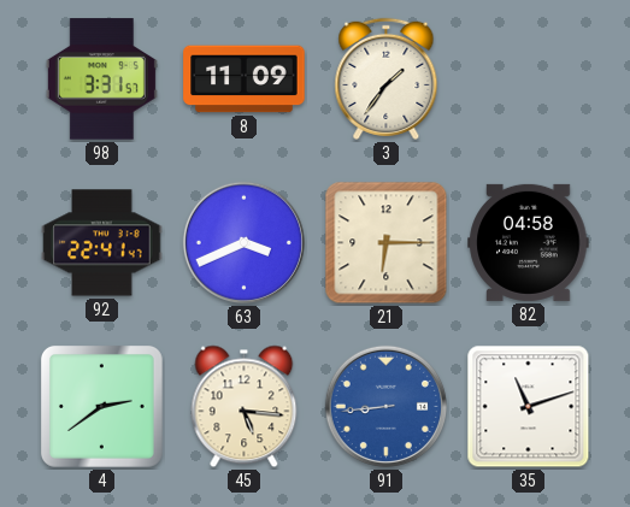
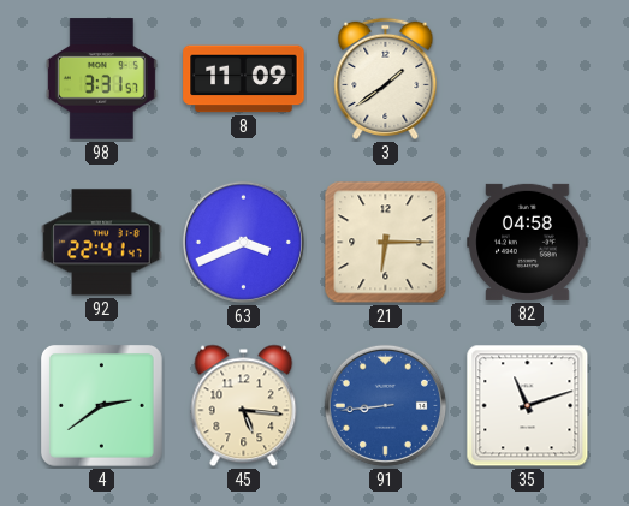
3: 1:36 -> 1:39
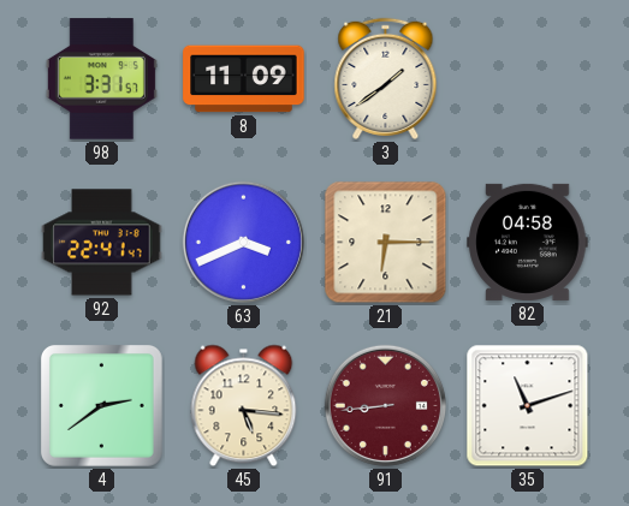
91 dial: blue -> burgundy
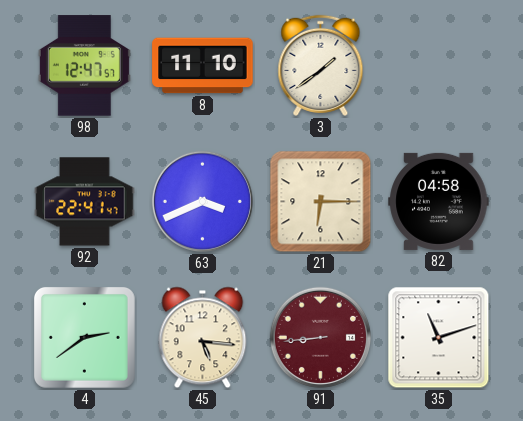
98: 3:31 -> 12:47
8: 11:09 -> 11:10
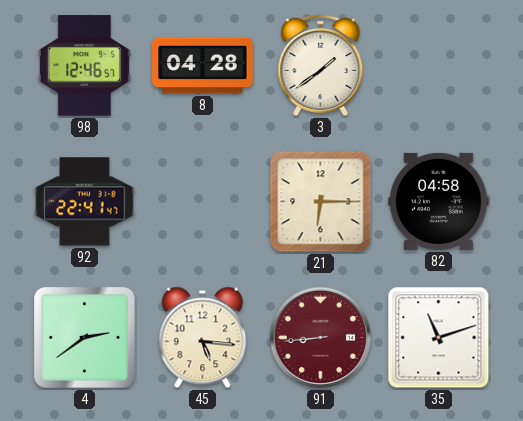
98: 12:47 -> 12:46
8: 11:10 -> 04:28
63: 3:41 -> none
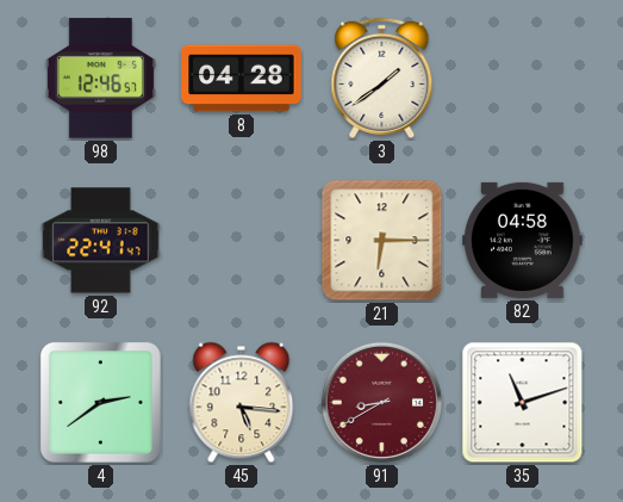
91: 8:44 -> 8:40
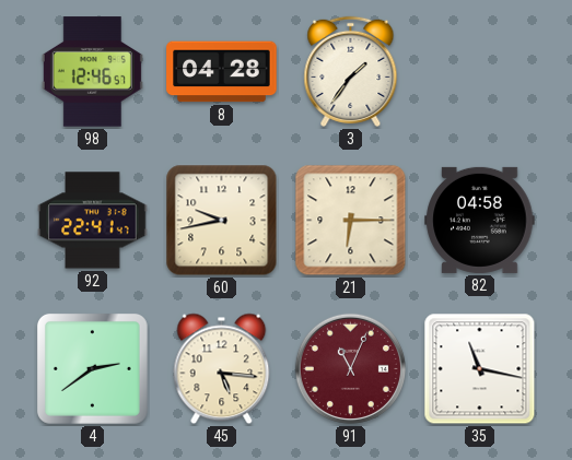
3: 1:39 -> 1:36
60: none -> 9:43
91: 8:40 -> 11:04
35: 11:12 -> 11:17
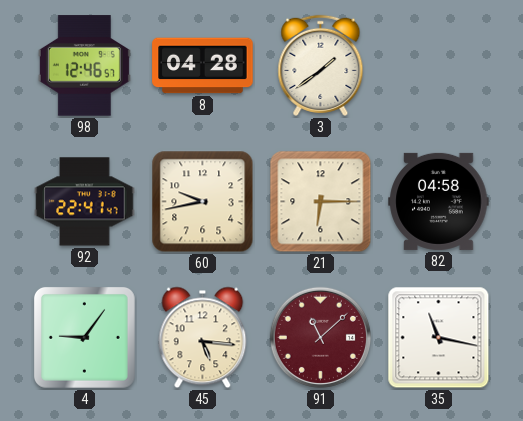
3: 1:36 -> 1:39
4: 2:39 -> 9:06
91: 11:04 -> 11:08
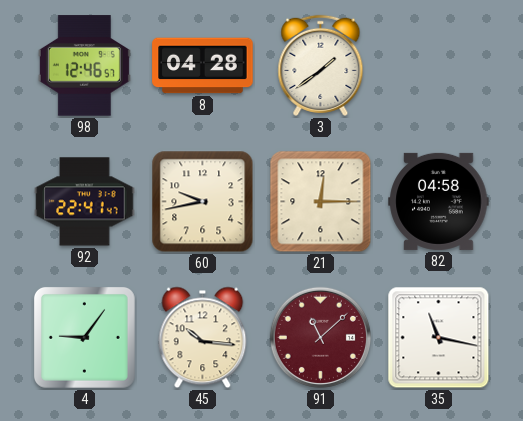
21: 6:15 -> 12:15
45: 5:16 -> 10:16
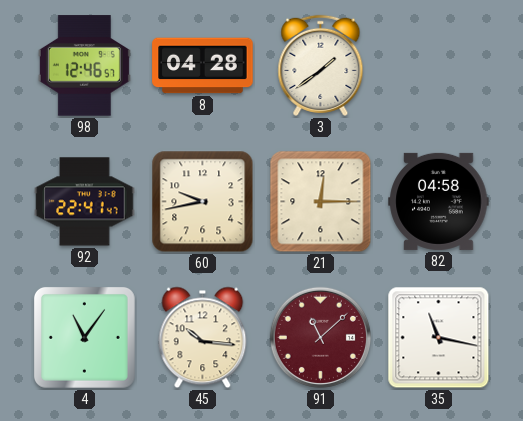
4: 9:06 -> 11:06
